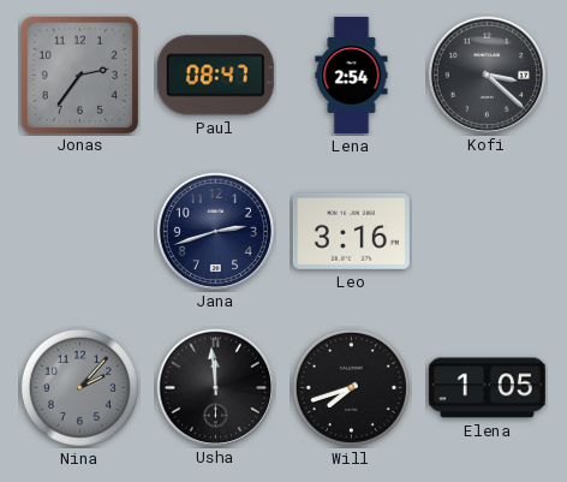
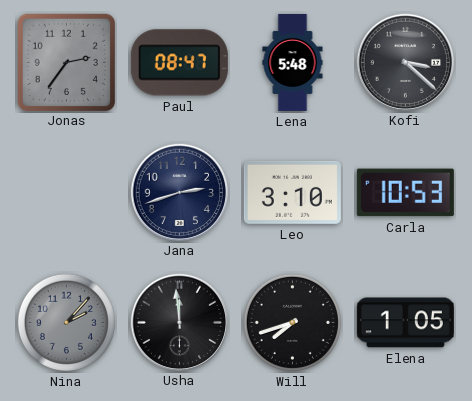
Lena: 2:54 -> 5:48
Leo: 3:16 -> 3:10
Carla: none -> 10:53
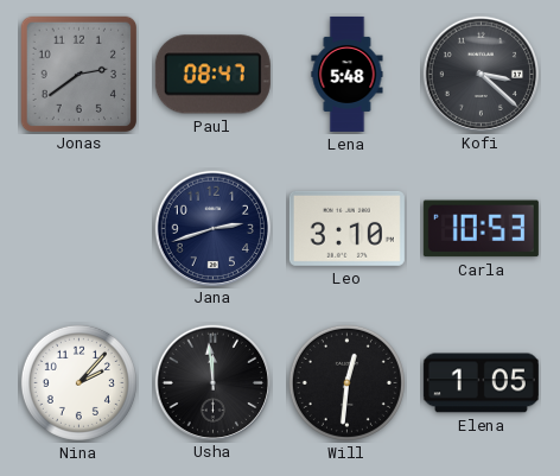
Jonas: 2:36 -> 2:39
Nina dial: grey -> white
Will: 7:42 -> 12:31
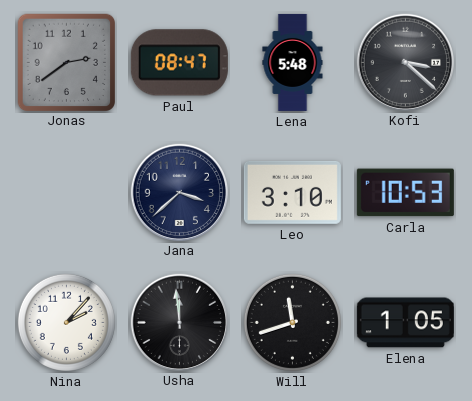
Jana: 2:42 -> 3:38
Will: 12:31 -> 11:42
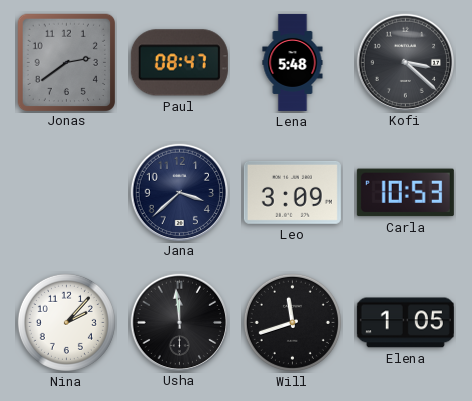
Leo: 3:10 -> 3:09
